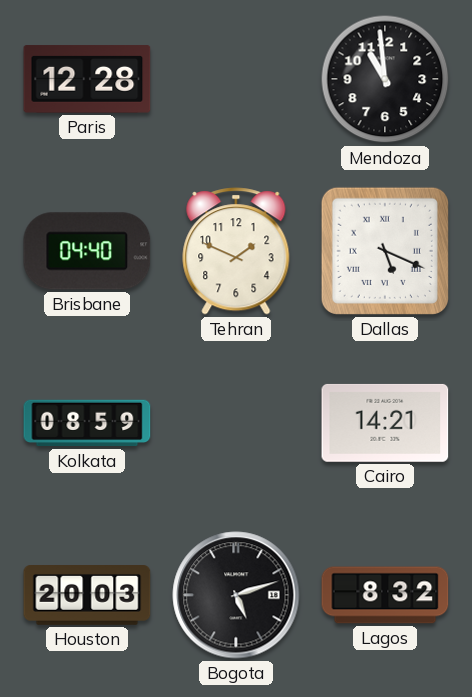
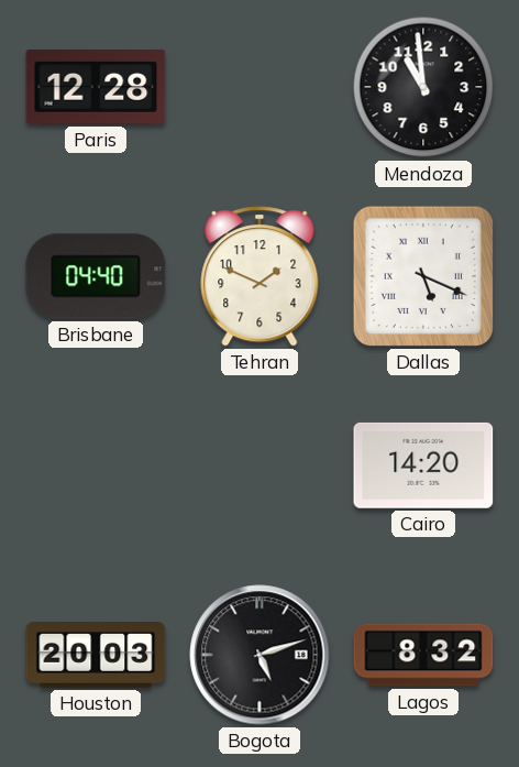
Kolkata: 08:59 -> none
Cairo: 14:21 -> 14:20
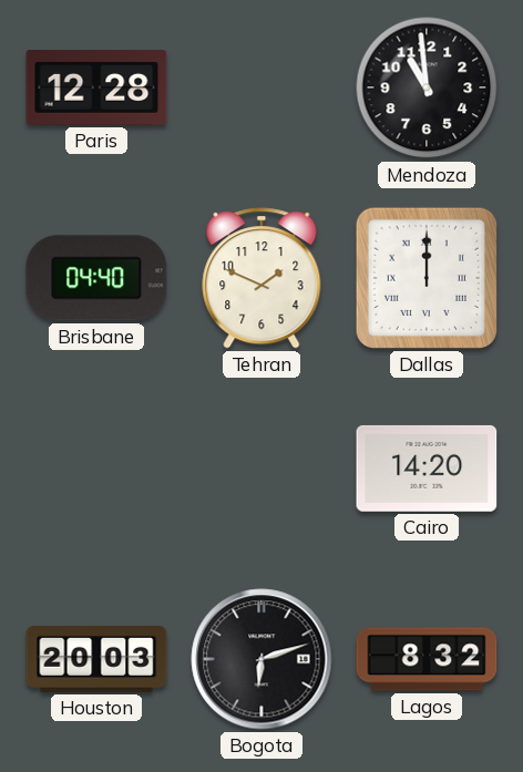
Dallas: 5:19 -> 12:00
Bogota: 5:12 -> 6:12
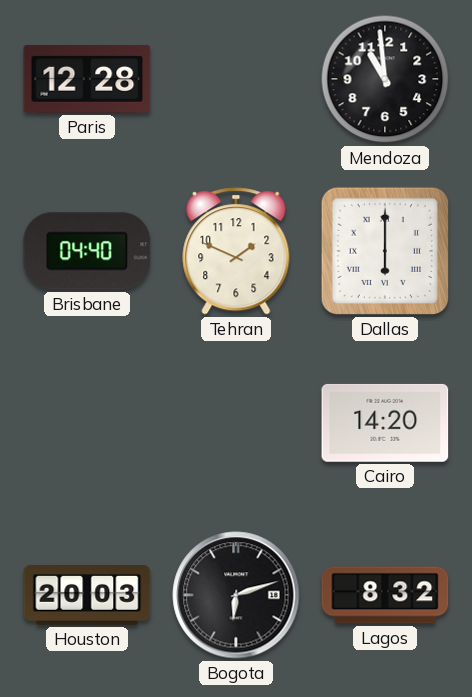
Dallas: 12:00 -> 6:00
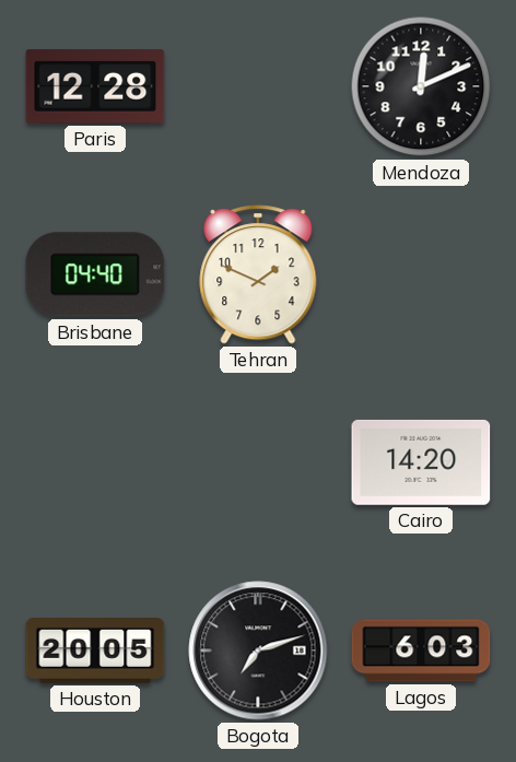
Mendoza: 10:59 -> 12:11
Dallas: 6:00 -> none
Houston: 20:03 -> 20:05
Bogota: 6:12 -> 7:12
Lagos: 8:32 -> 6:03
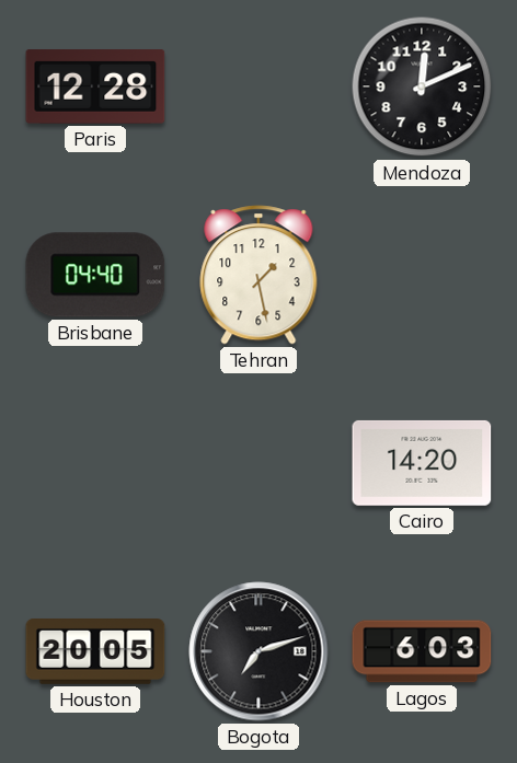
Tehran: 1:49 -> 1:28
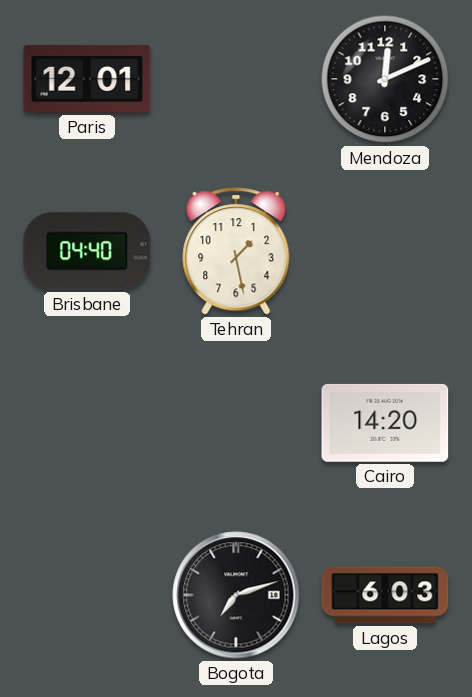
Paris: 12:28 -> 12:01
Houston: 20:05 -> none
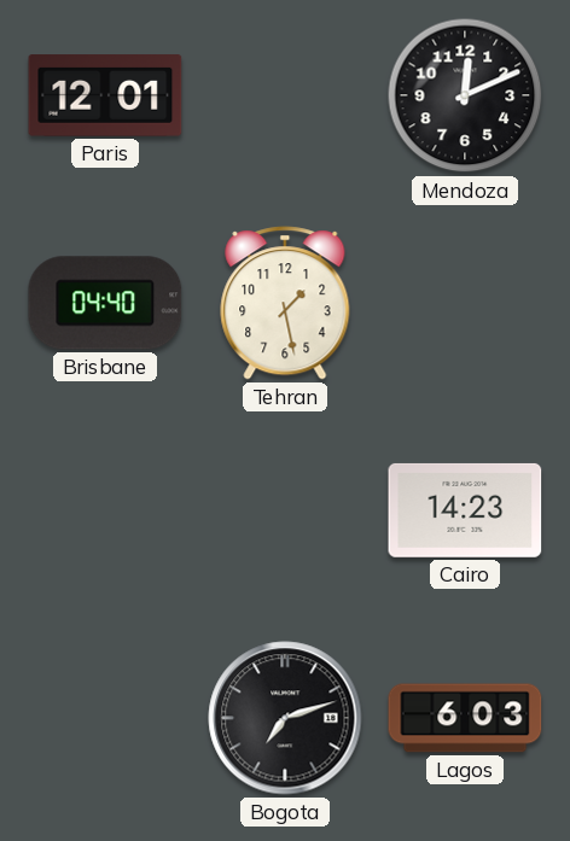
Cairo: 14:20 -> 14:23
